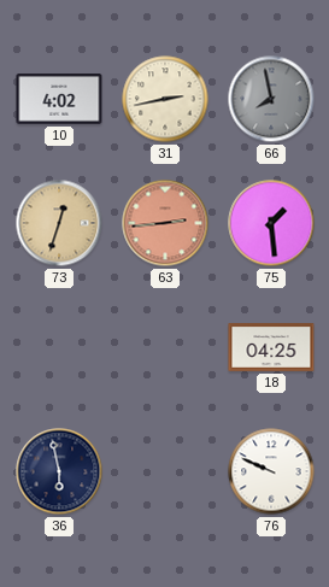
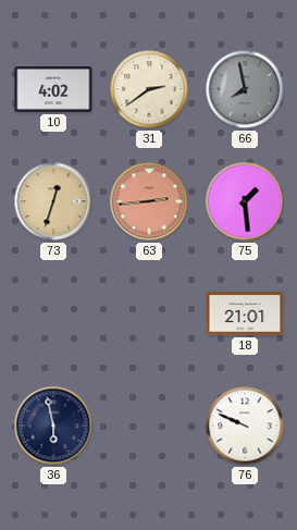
31: 2:43 -> 2:39
18: 04:25 -> 21:01
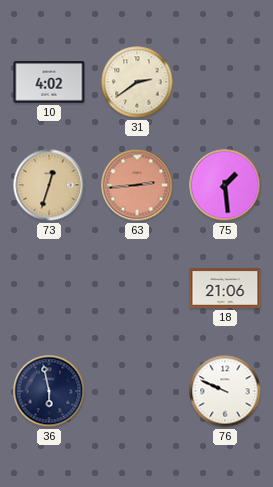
66: 7:58 -> none
18: 21:01 -> 21:06
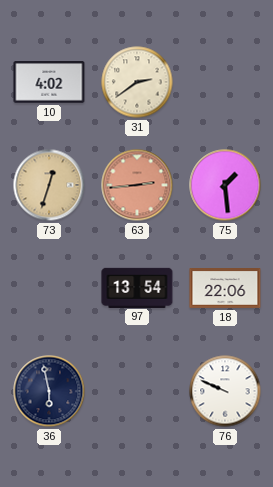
97: none -> 13:54
18: 21:06 -> 22:06
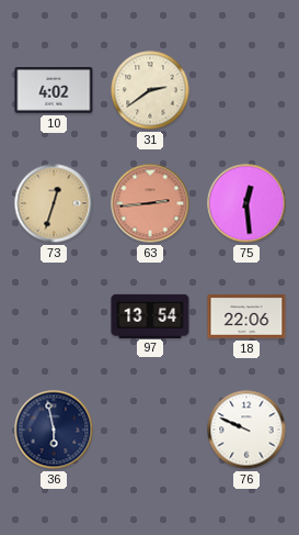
75: 1:29 -> 12:29
